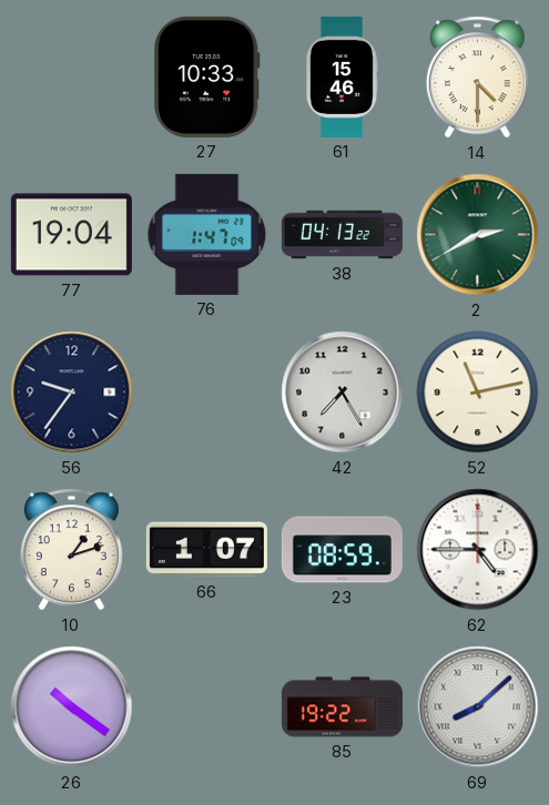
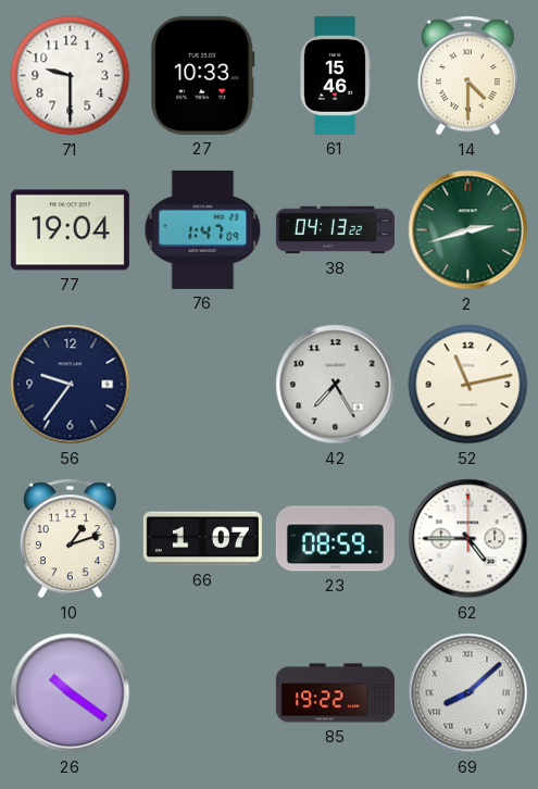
71: none -> 9:30
2: 2:40 -> 2:42
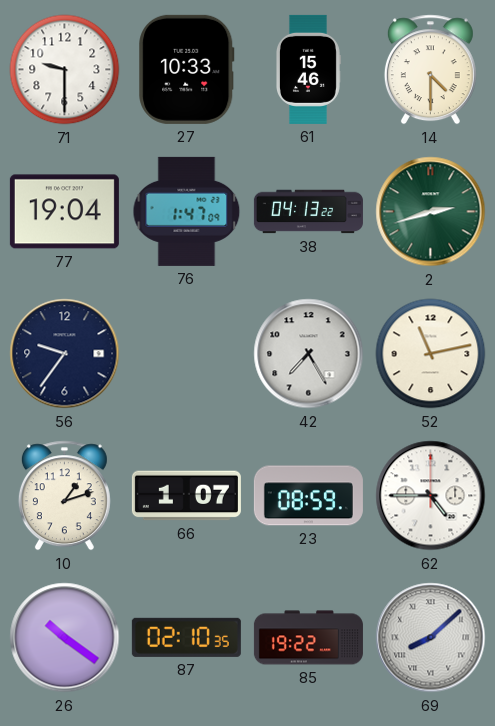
87: none -> 02:10
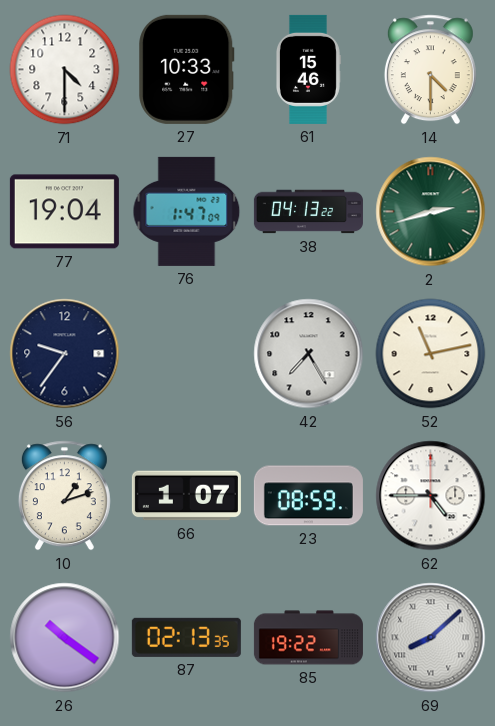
71: 9:30 -> 4:30
87: 02:10 -> 02:13
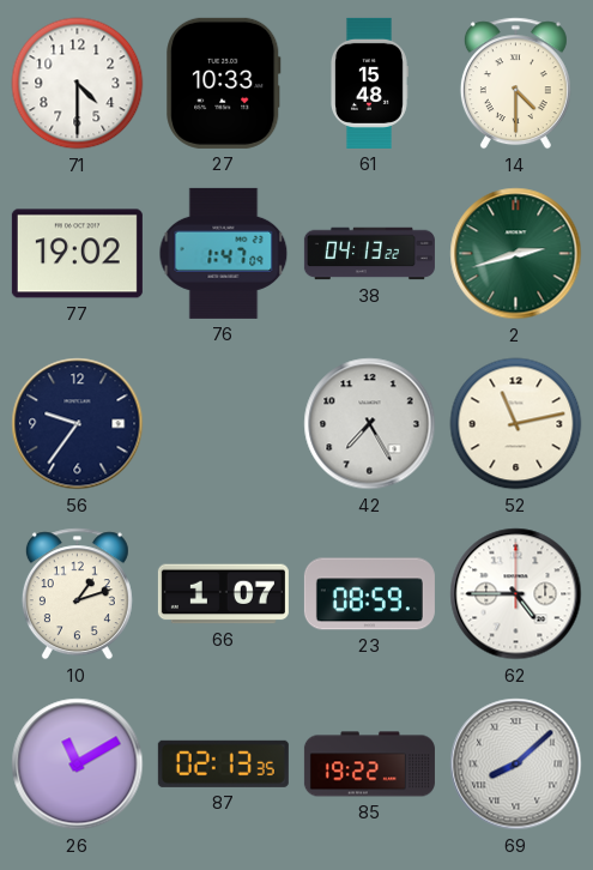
61: 15:46 -> 15:48
77: 19:04 -> 19:02
26: 10:21 -> 11:10
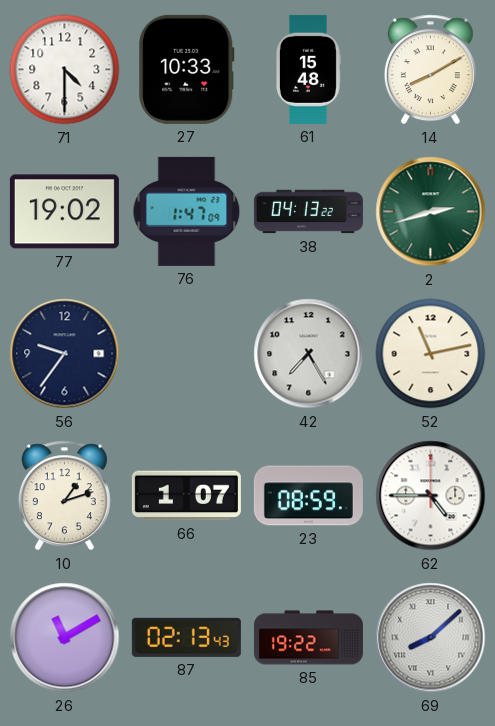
14: 4:30 -> 8:10
87: 02:13:35 -> 02:13:43
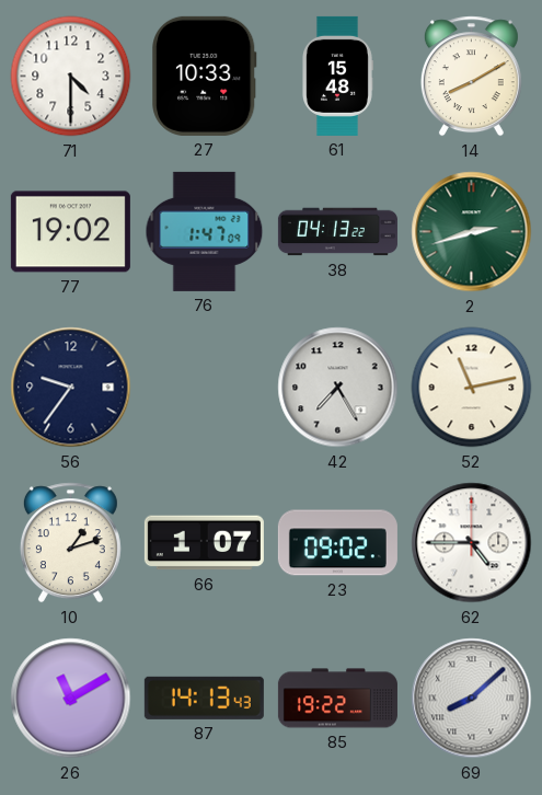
23: 08:59 -> 09:02
87: 02:13 -> 14:13
